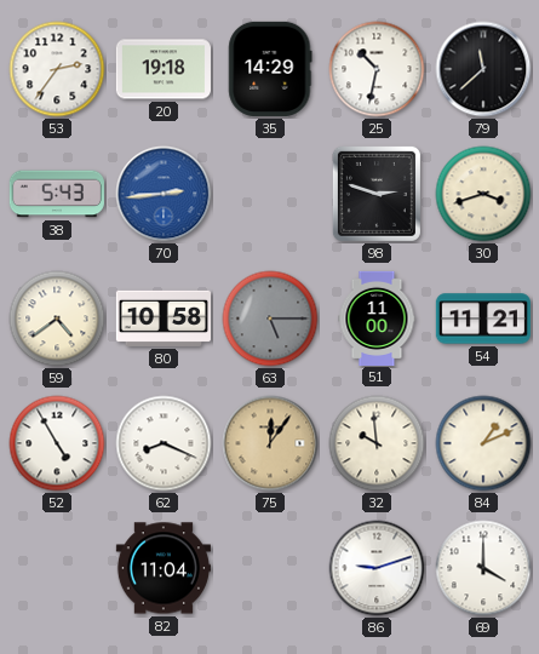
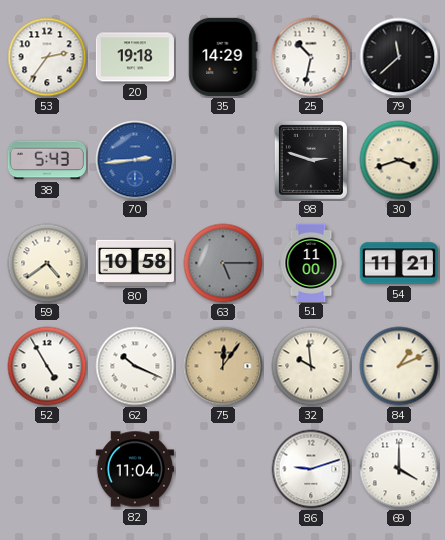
62: 8:19 -> 10:19
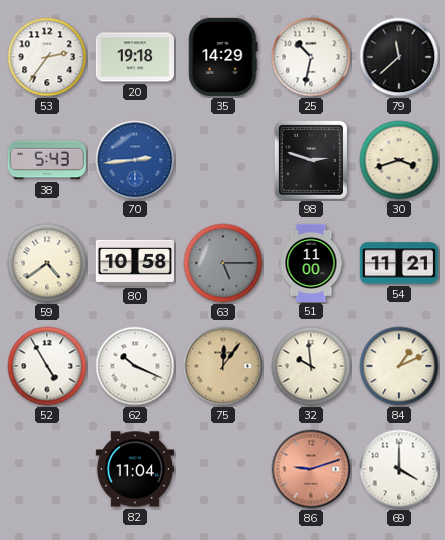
86 dial: white -> salmon
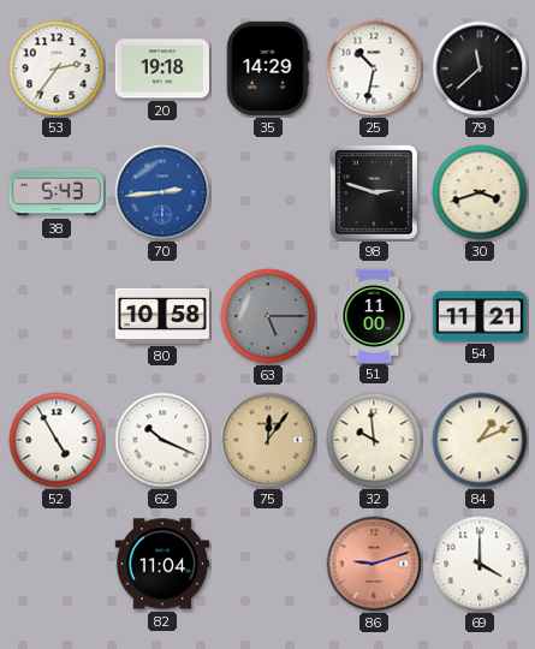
59: 4:39 -> none
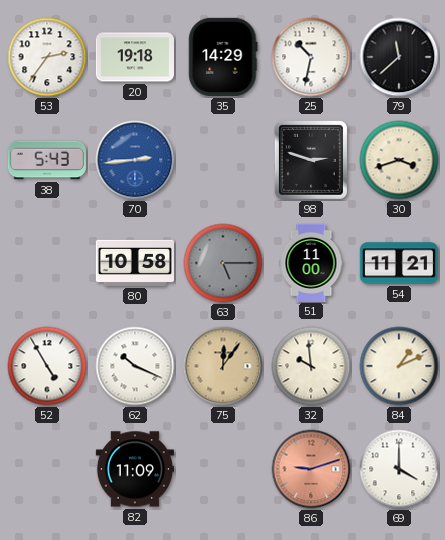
82: 11:04 -> 11:09
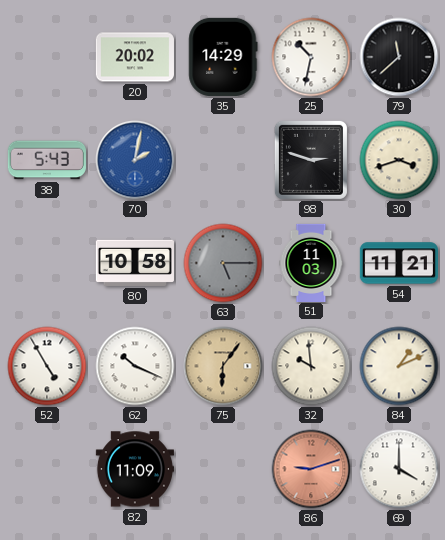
53: 2:36 -> none
20: 19:18 -> 20:02
70: 2:44 -> 2:02
51: 11:00 -> 11:03
75: 12:06 -> 6:06
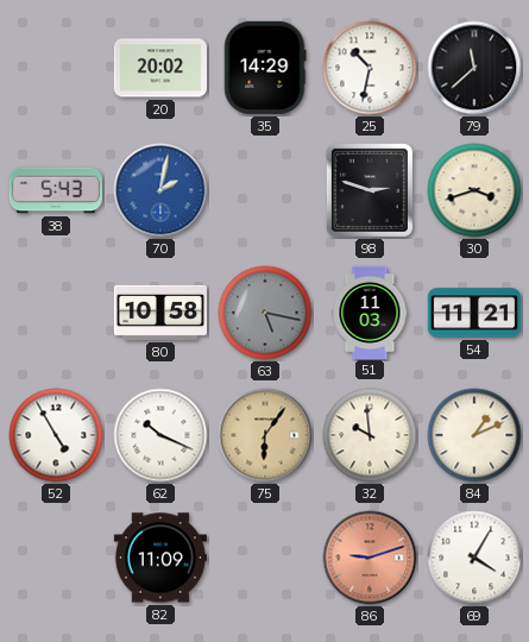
63: 5:15 -> 5:17
69: 4:00 -> 4:05
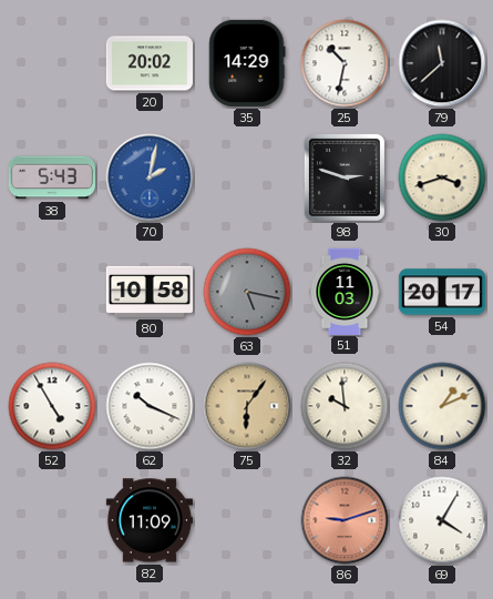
54: 11:21 -> 20:17
